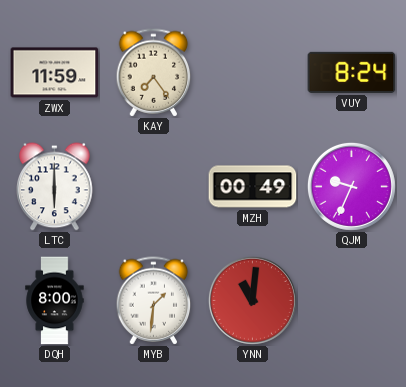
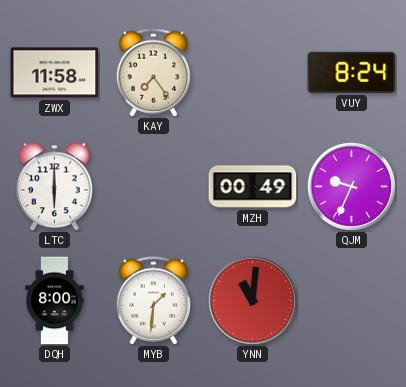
ZWX: 11:59 -> 11:58
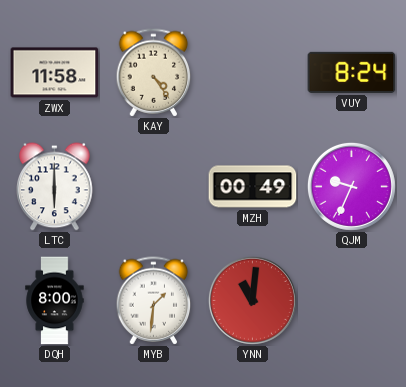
KAY: 7:24 -> 4:24
